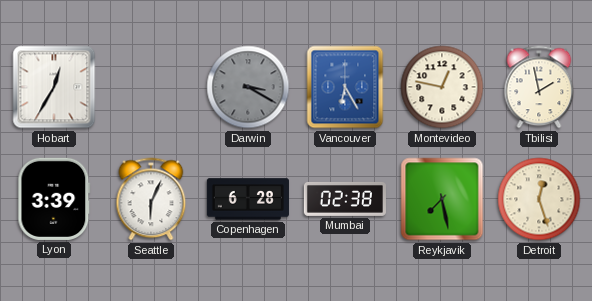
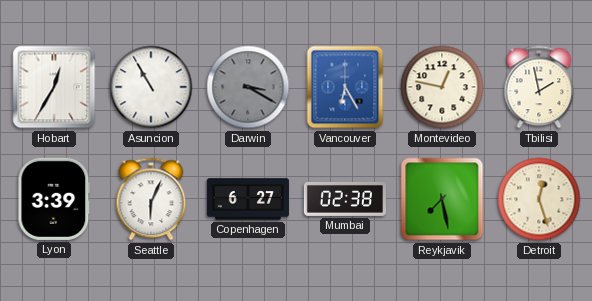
Asuncion: none -> 10:55
Copenhagen: 6:28 -> 6:27
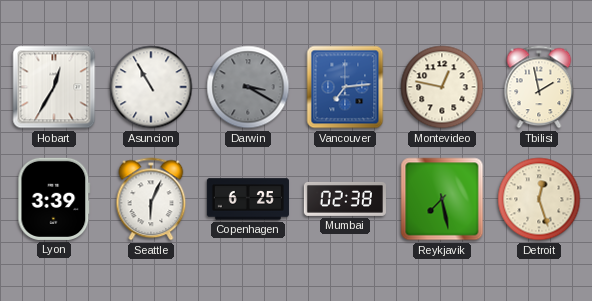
Vancouver: 6:25 -> 7:14
Copenhagen: 6:27 -> 6:25
